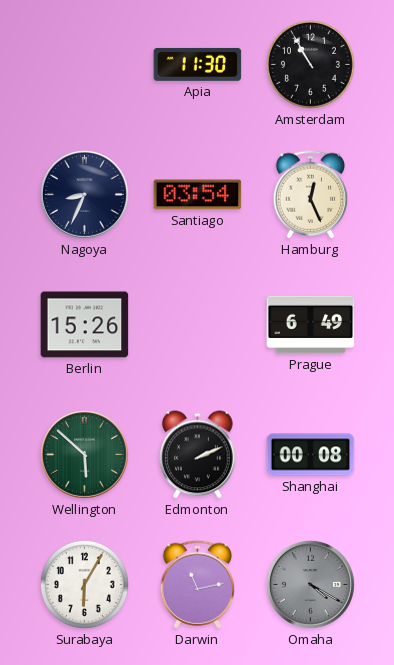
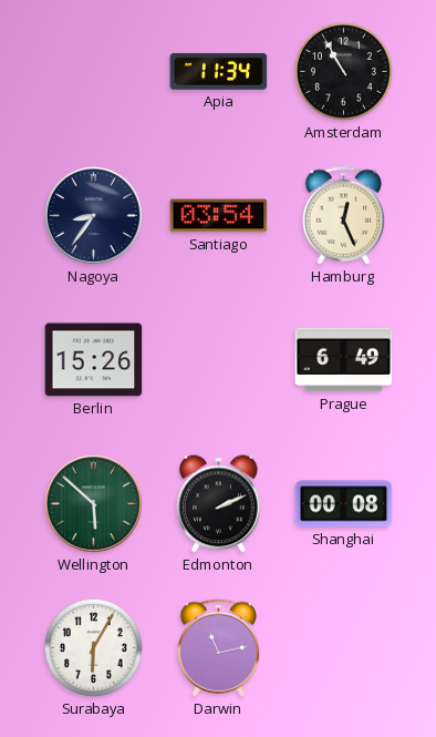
Apia: 11:30 -> 11:34
Nagoya: 8:34 -> 8:36
Omaha: 4:20 -> none
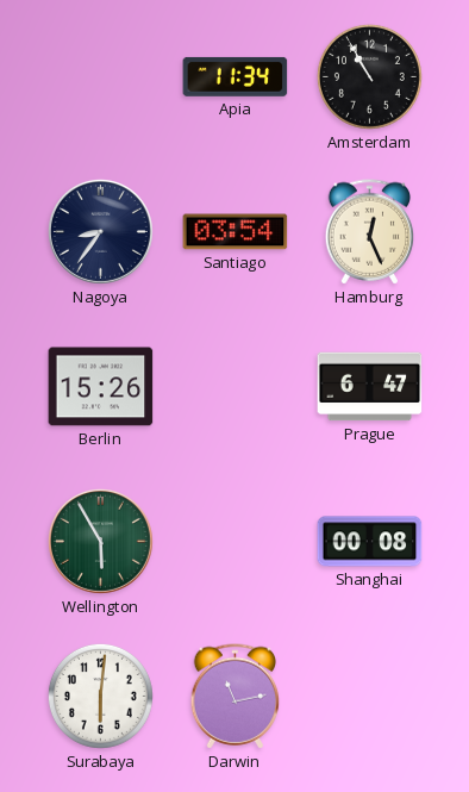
Prague: 6:49 -> 6:47
Wellington: 5:52 -> 5:55
Edmonton: 2:11 -> none
Surabaya: 6:05 -> 6:01
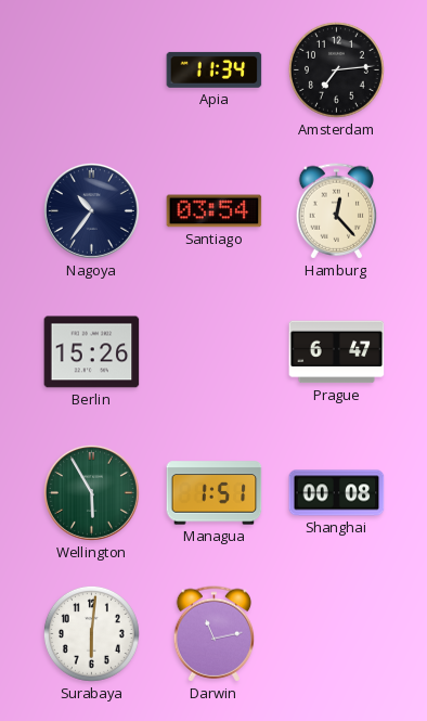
Amsterdam: 10:55 -> 7:14
Nagoya: 8:36 -> 10:36
Hamburg: 12:26 -> 12:23
Managua: none -> 1:51
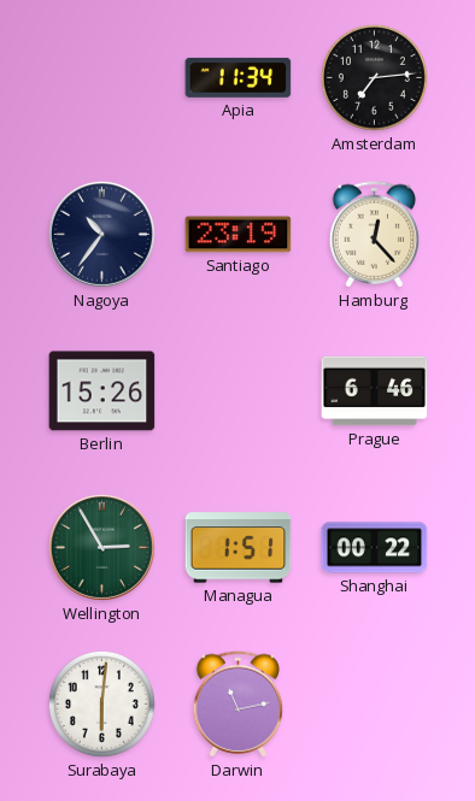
Santiago: 03:54 -> 23:19
Prague: 6:47 -> 6:46
Wellington: 5:55 -> 2:55
Shanghai: 00:08 -> 00:22
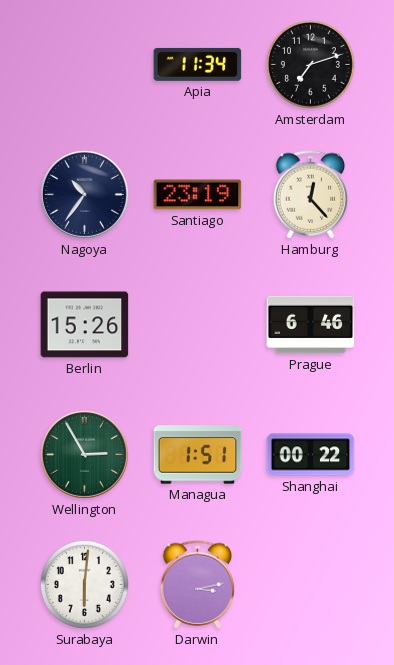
Amsterdam: 7:14 -> 7:12
Darwin: 11:13 -> 3:13
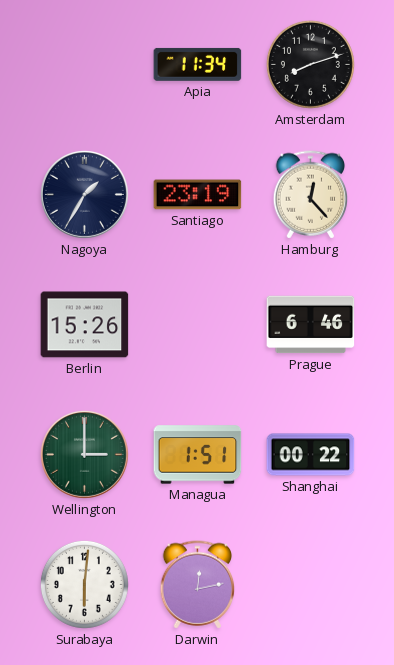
Amsterdam: 7:12 -> 8:12
Nagoya: 10:36 -> 1:35
Wellington: 2:55 -> 3:00
Darwin: 3:13 -> 12:13
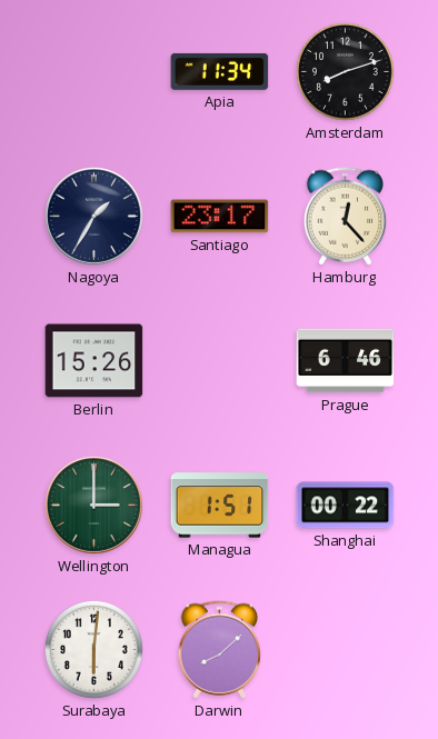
Santiago: 23:19 -> 23:17
Darwin: 12:13 -> 8:08
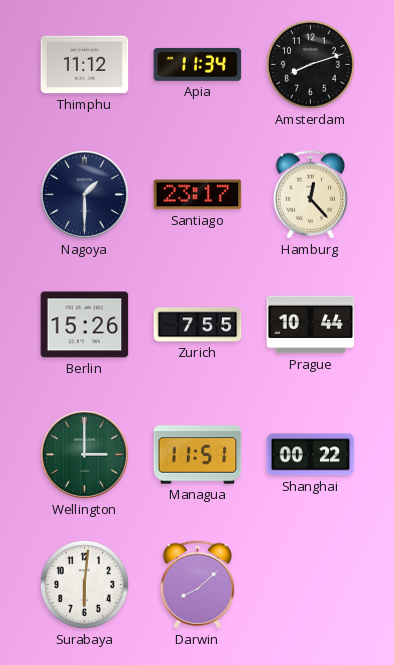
Thimphu: none -> 11:12
Nagoya: 1:35 -> 1:30
Zurich: none -> 7:55
Prague: 6:46 -> 10:44
Managua: 1:51 -> 11:51
